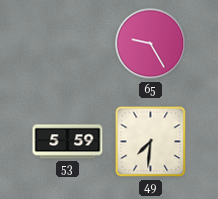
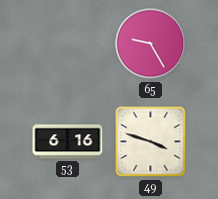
53: 5:59 -> 6:16
49: 7:31 -> 3:48
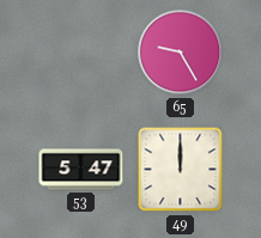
53: 6:16 -> 5:47
49: 3:48 -> 12:00
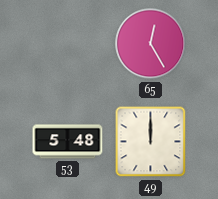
65: 9:25 -> 12:25
53: 5:47 -> 5:48
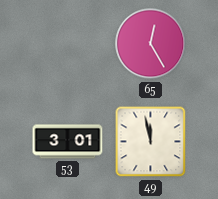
53: 5:48 -> 3:01
49: 12:00 -> 11:58
